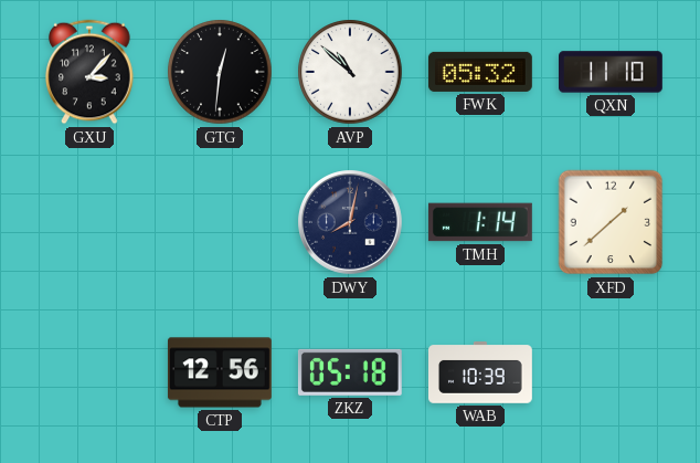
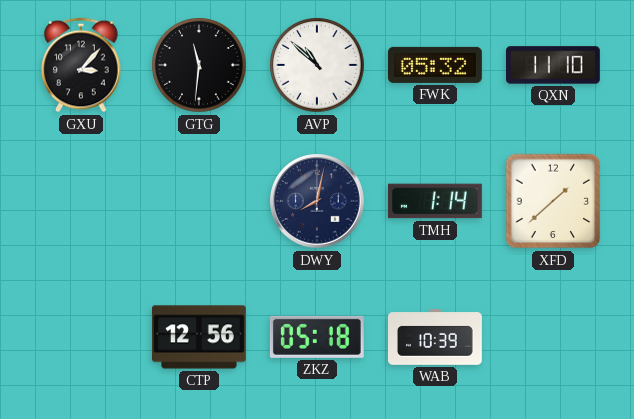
GTG: 12:31 -> 11:31
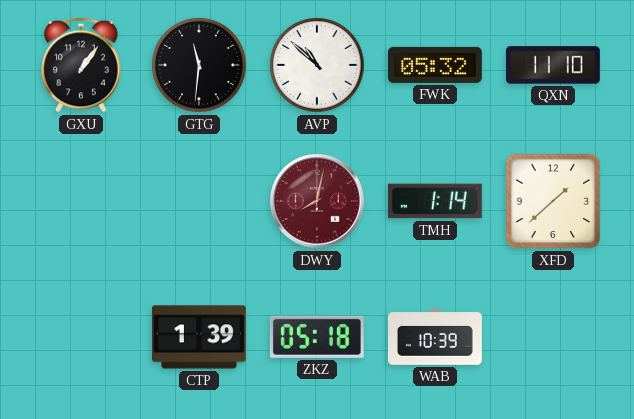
GXU: 3:07 -> 1:06
DWY dial: navy -> burgundy
CTP: 12:56 -> 1:39
